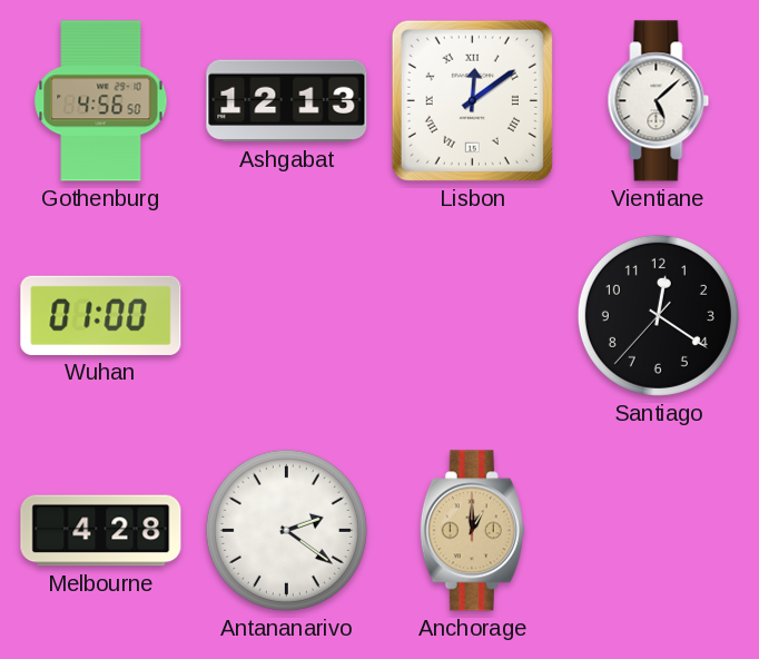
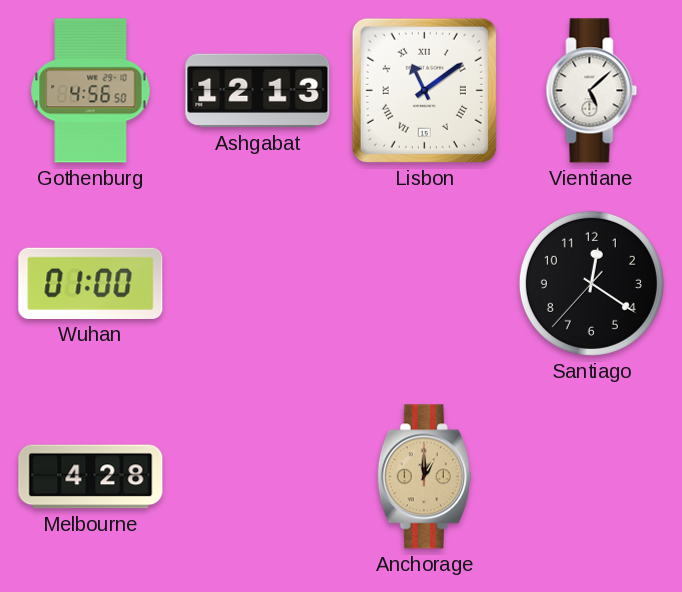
Lisbon: 12:09 -> 11:09
Antananarivo: 2:21 -> none
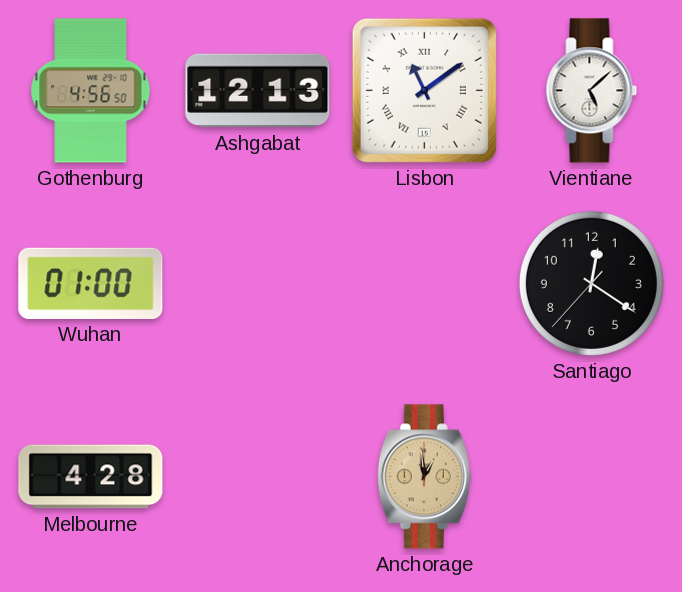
Anchorage: 1:00 -> 12:59
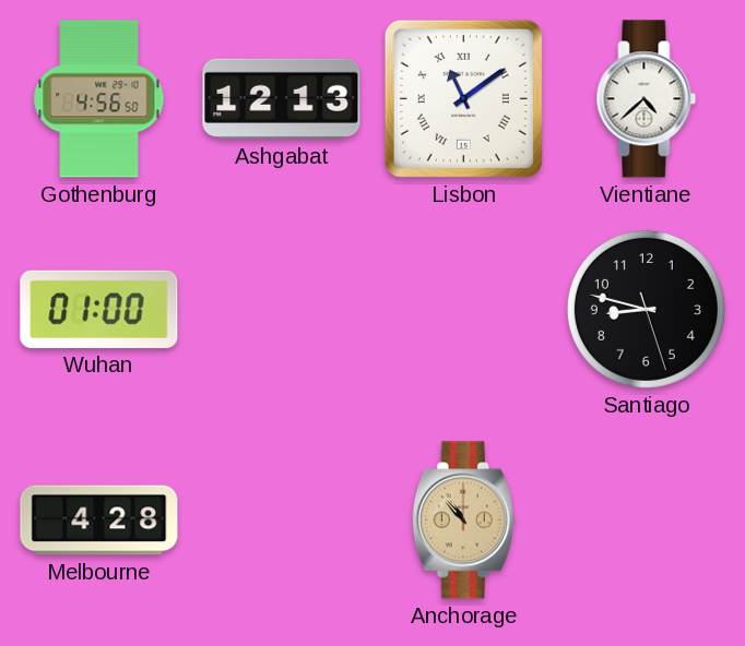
Vientiane: 5:08 -> 4:38
Santiago: 12:20 -> 8:47
Anchorage: 12:59 -> 10:53
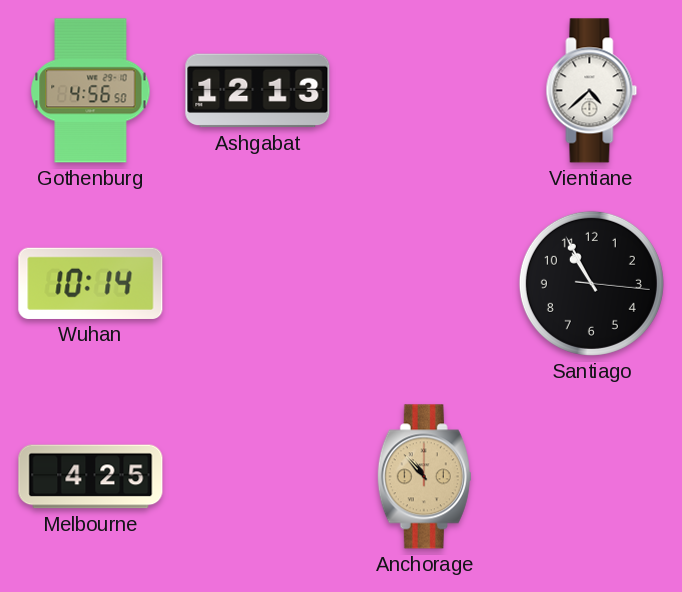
Lisbon: 11:09 -> none
Wuhan: 01:00 -> 10:14
Santiago: 8:47 -> 10:55
Melbourne: 4:28 -> 4:25
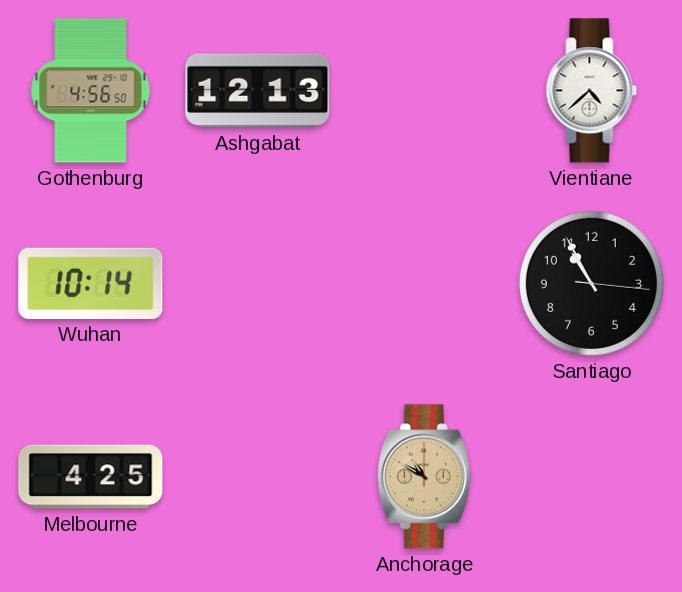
Anchorage: 10:53 -> 10:50
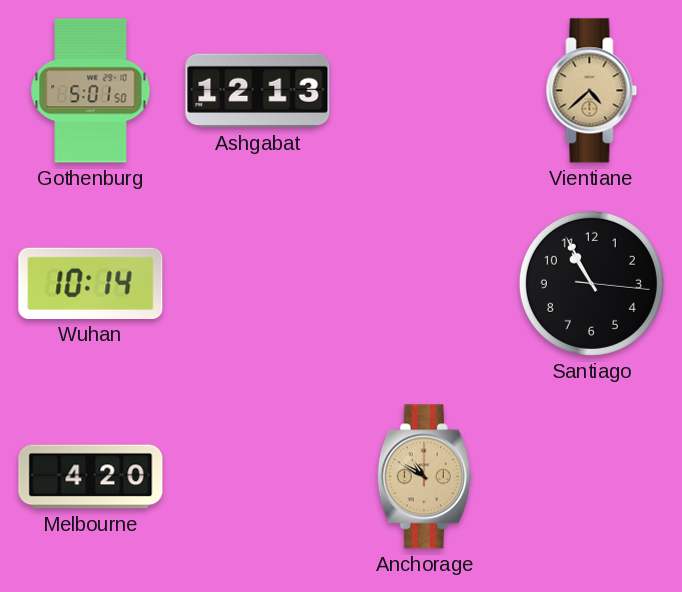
Gothenburg: 4:56 -> 5:01
Vientiane dial: white -> champagne
Melbourne: 4:25 -> 4:20
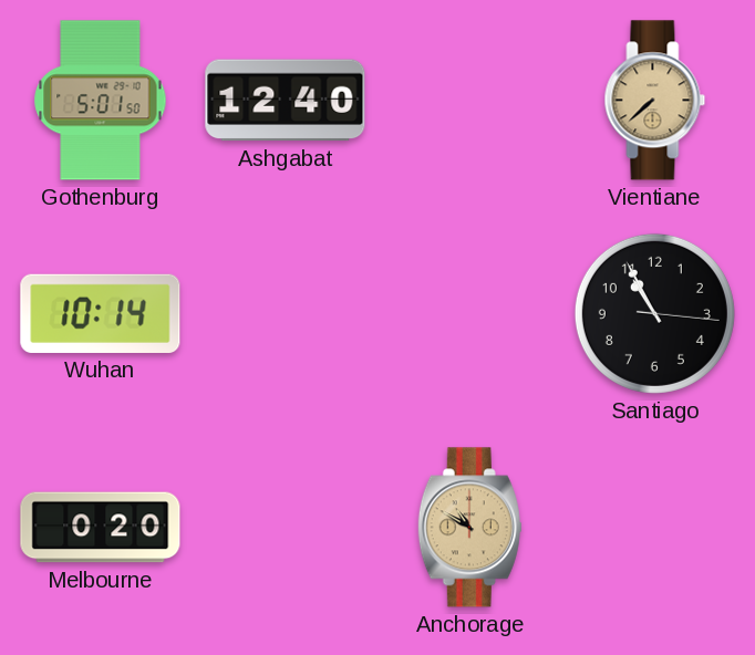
Ashgabat: 12:13 -> 12:40
Vientiane: 4:38 -> 7:38
Melbourne: 4:20 -> 0:20
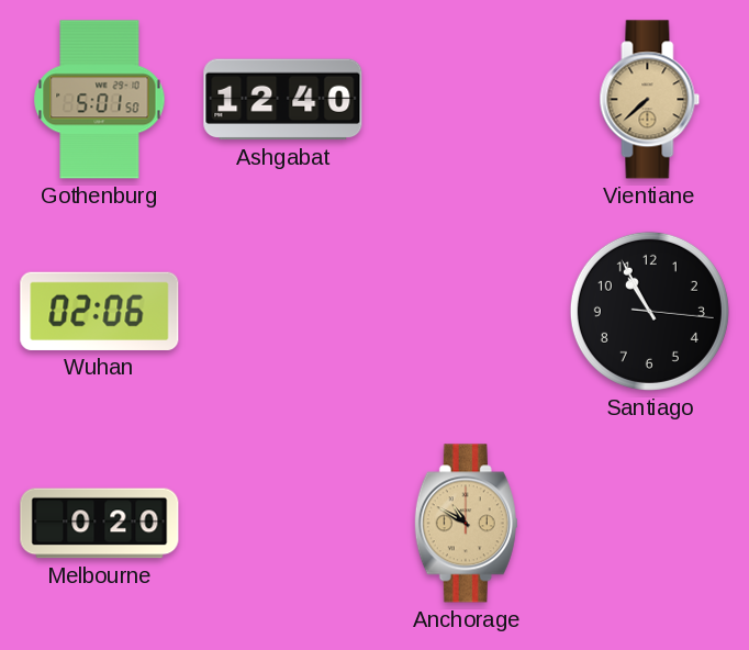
Wuhan: 10:14 -> 02:06
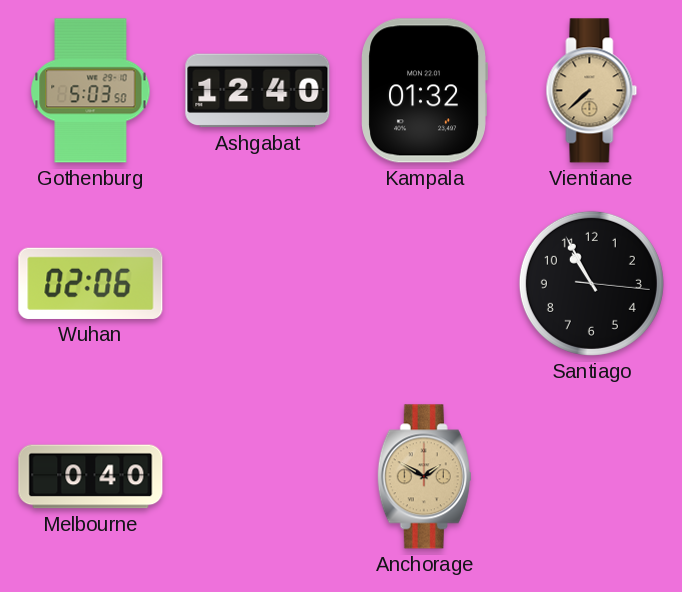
Gothenburg: 5:01 -> 5:03
Kampala: none -> 01:32
Melbourne: 0:20 -> 0:40
Anchorage: 10:50 -> 1:50
